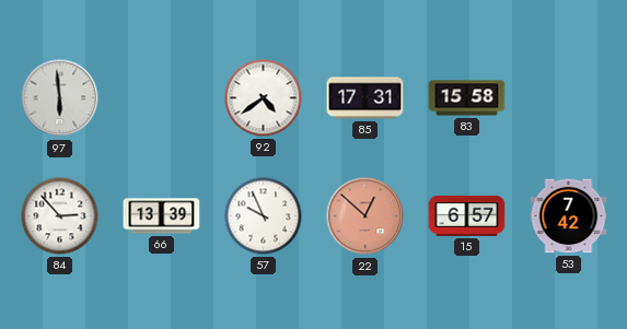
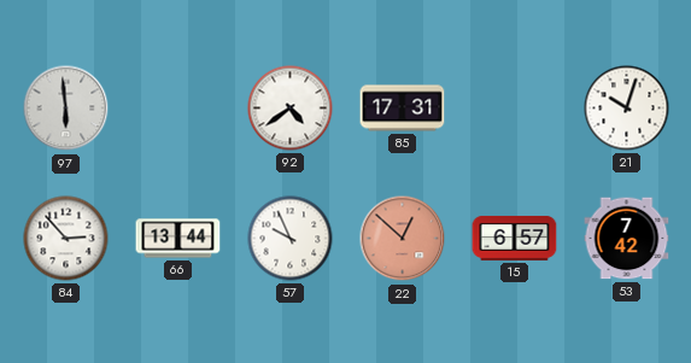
83: 15:58 -> none
21: none -> 10:03
66: 13:39 -> 13:44
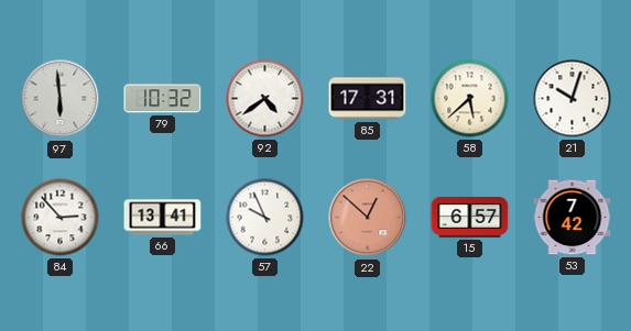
79: none -> 10:32
58: none -> 5:38
66: 13:44 -> 13:41
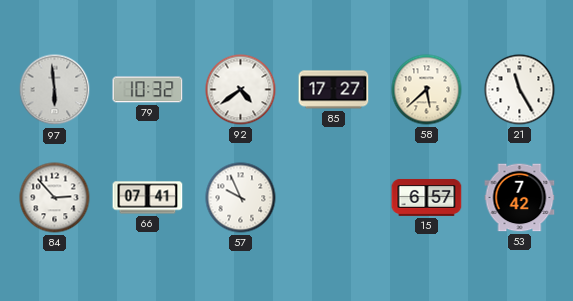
85: 17:31 -> 17:27
21: 10:03 -> 11:25
66: 13:41 -> 07:41
22: 12:52 -> none
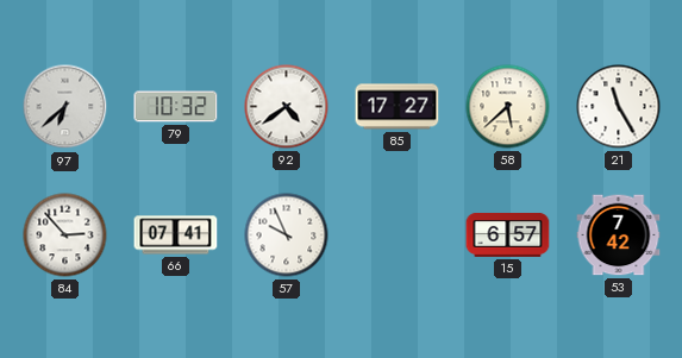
97: 5:59 -> 6:38
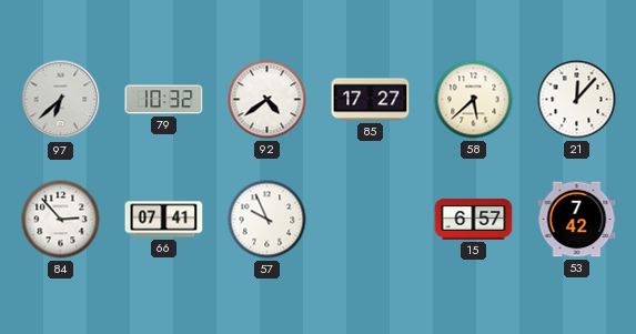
21: 11:25 -> 12:07
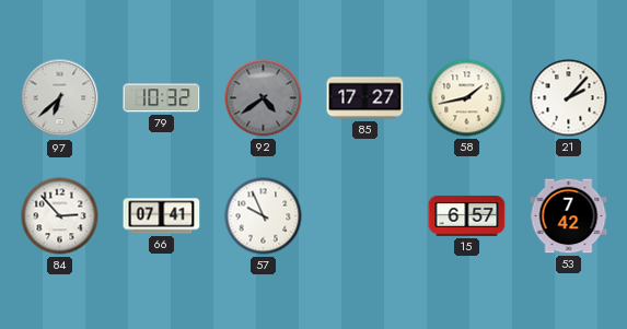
92 dial: white -> grey
58: 5:38 -> 1:43
21: 12:07 -> 2:07
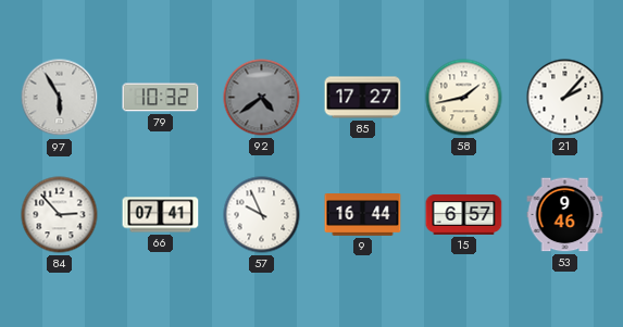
97: 6:38 -> 5:55
9: none -> 16:44
53: 7:42 -> 9:46
